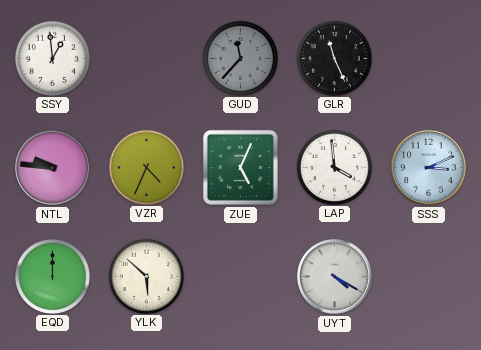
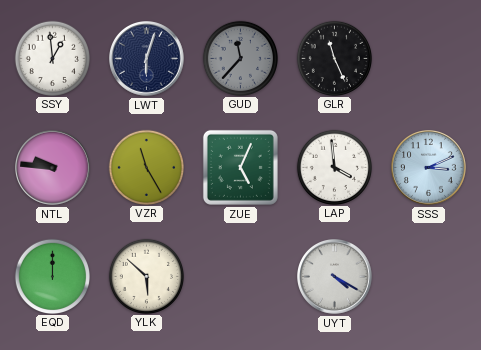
LWT: none -> 6:03
VZR: 4:34 -> 11:25
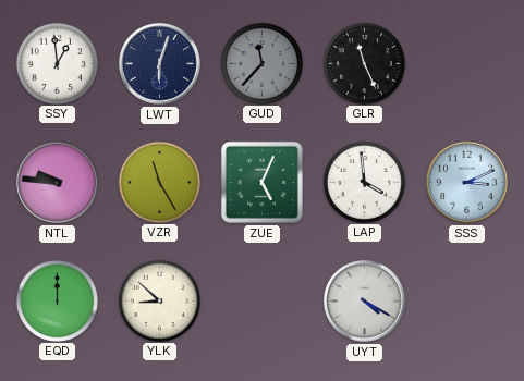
YLK: 5:52 -> 8:52
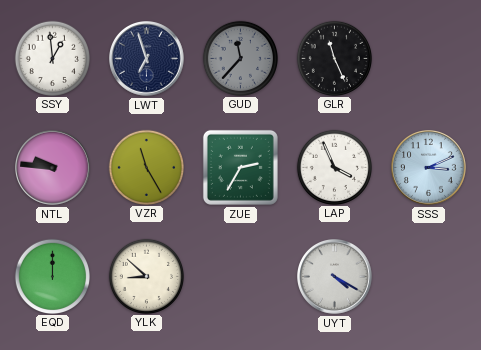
LWT: 6:03 -> 6:57
ZUE: 5:04 -> 2:35
LAP: 3:59 -> 3:56
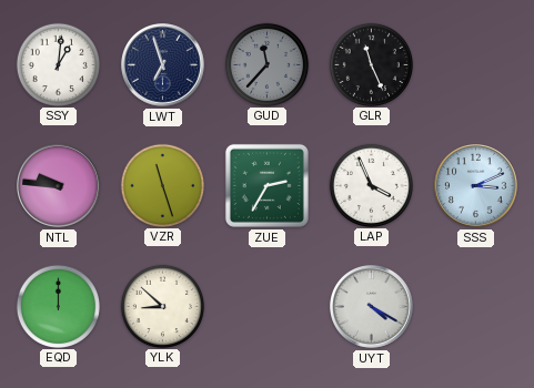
SSY: 12:59 -> 1:01
VZR: 11:25 -> 11:27
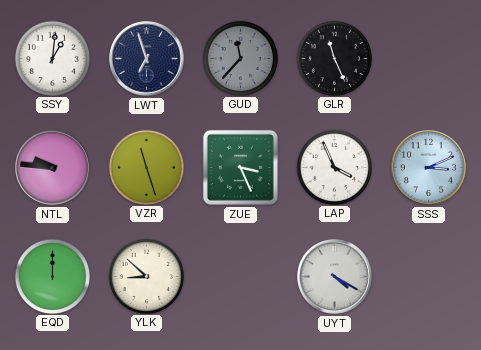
ZUE: 2:35 -> 3:26
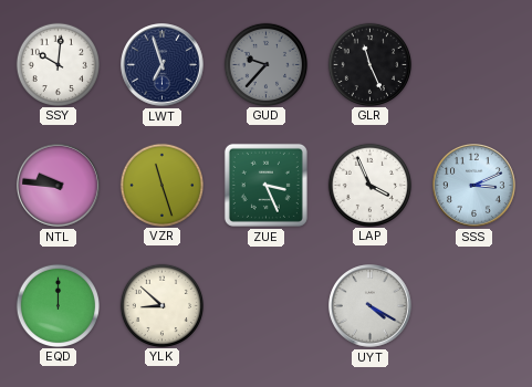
SSY: 1:01 -> 10:01
GUD: 11:37 -> 9:37
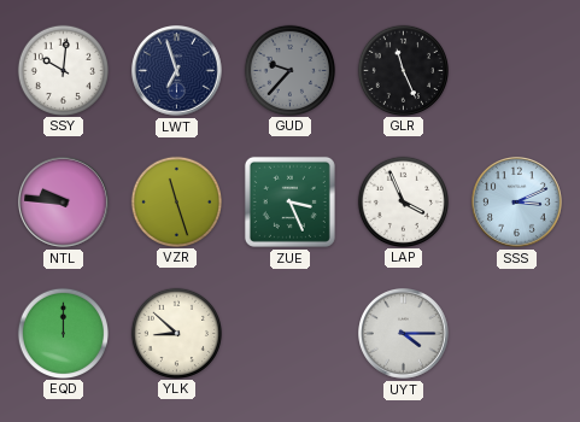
UYT: 4:20 -> 4:15
